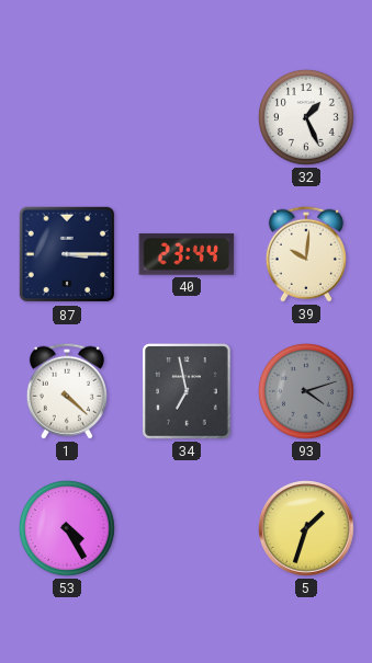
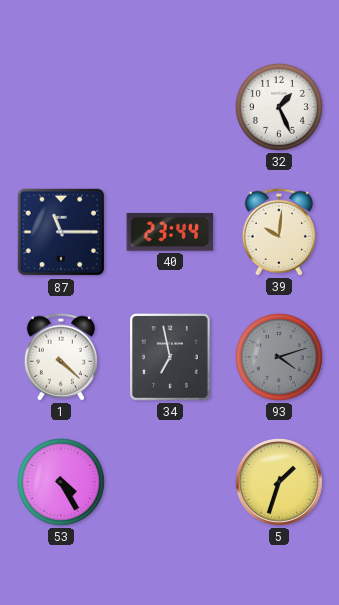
87: 3:15 -> 11:15
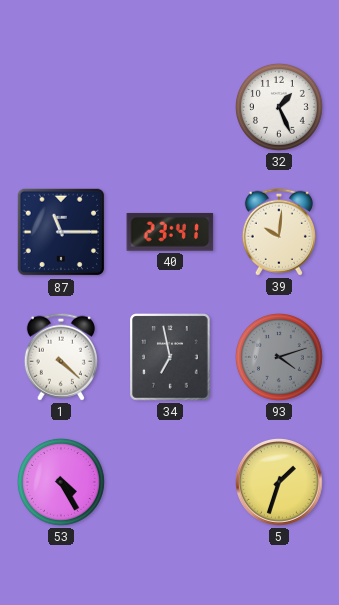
40: 23:44 -> 23:41
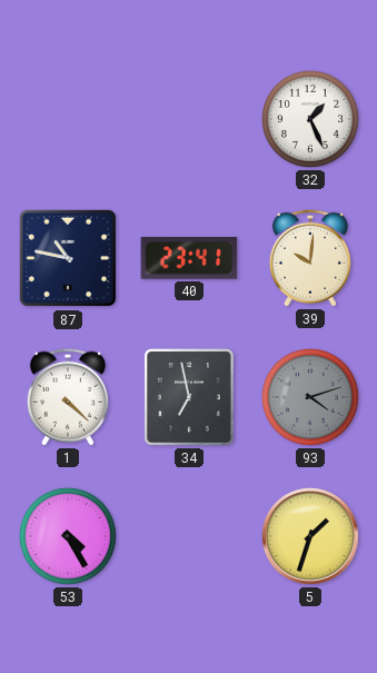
87: 11:15 -> 10:47
